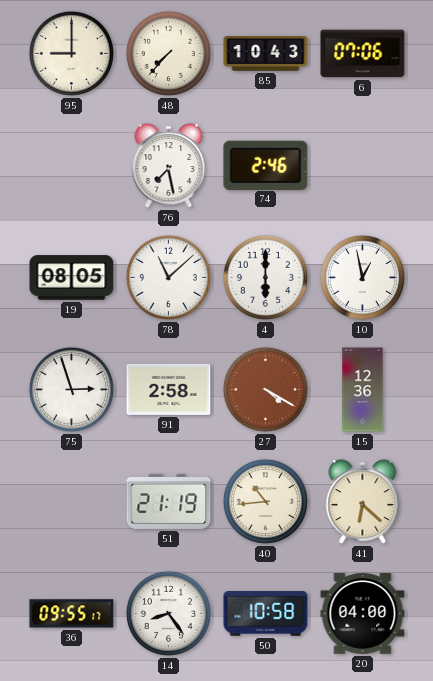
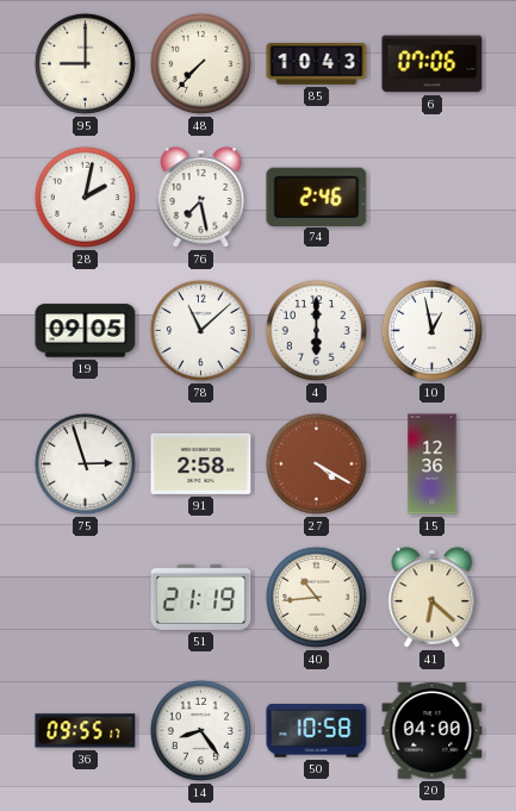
28: none -> 2:02
19: 08:05 -> 09:05
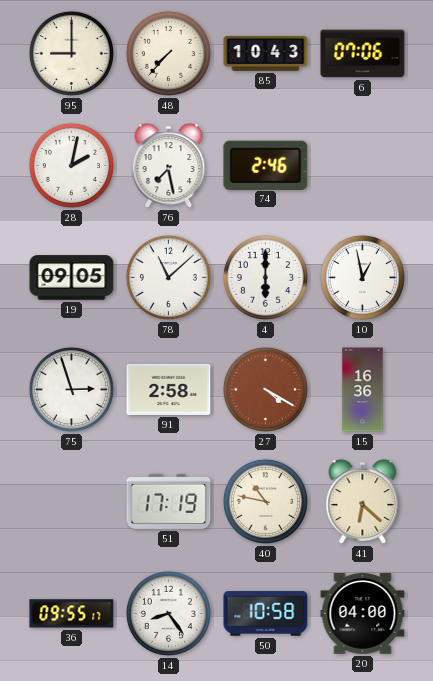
15: 12:36 -> 16:36
51: 21:19 -> 17:19
40: 10:44 -> 10:47
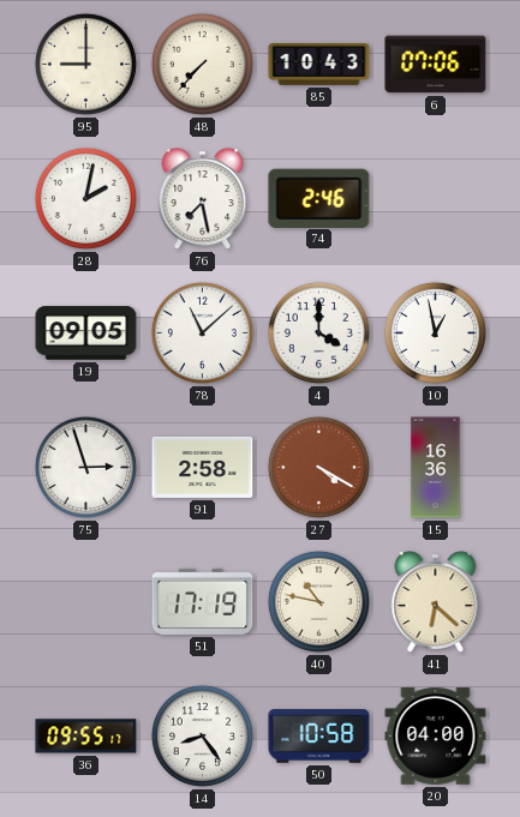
4: 6:00 -> 4:00
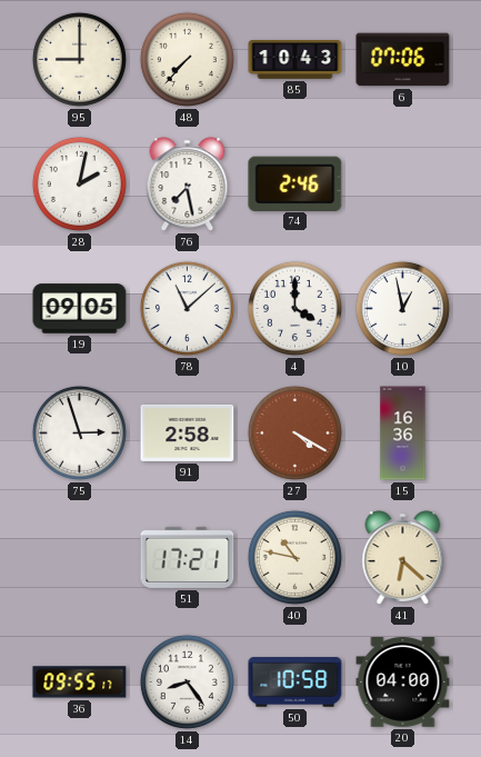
51: 17:19 -> 17:21
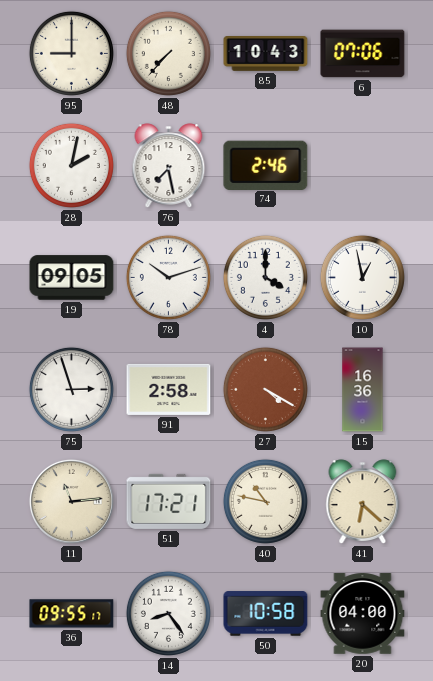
78: 11:08 -> 10:12
11: none -> 11:14
